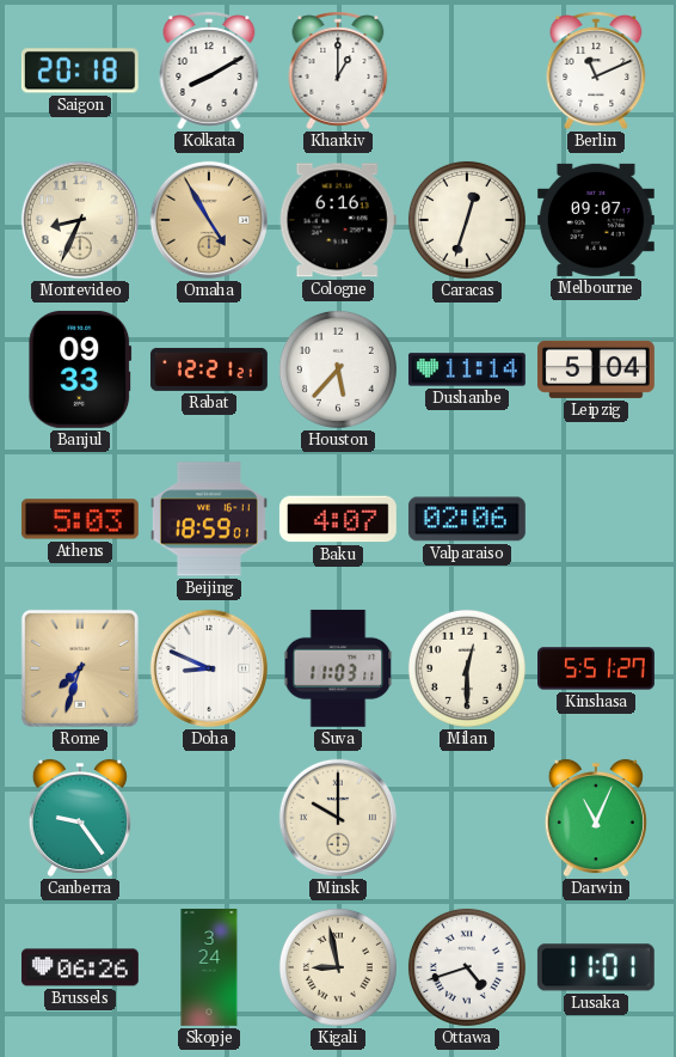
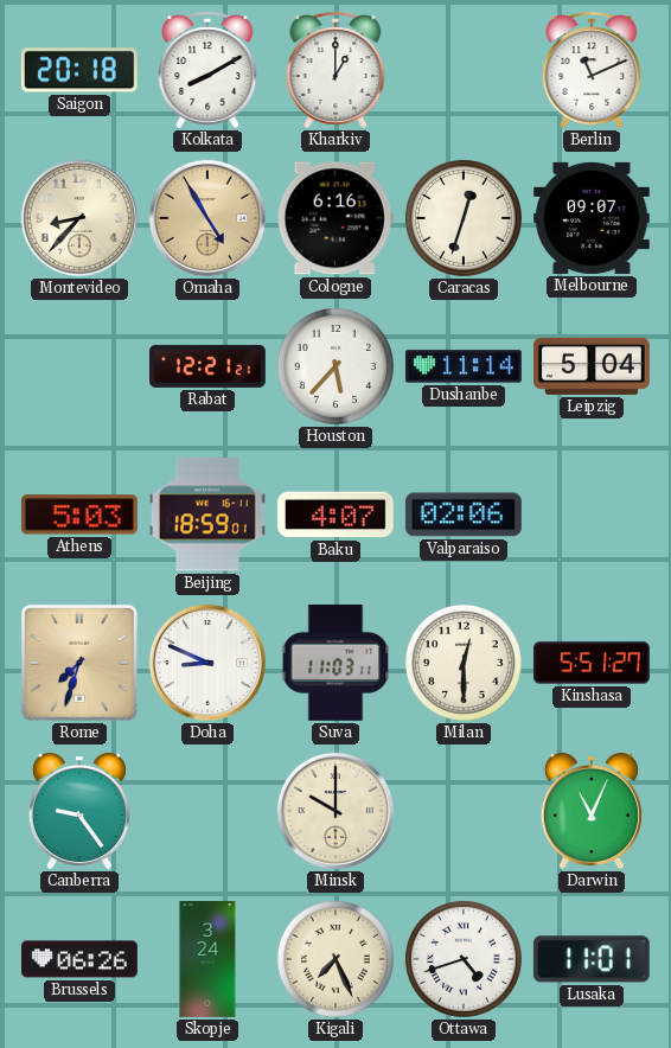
Montevideo: 8:34 -> 8:37
Banjul: 09:33 -> none
Kigali: 8:58 -> 7:26
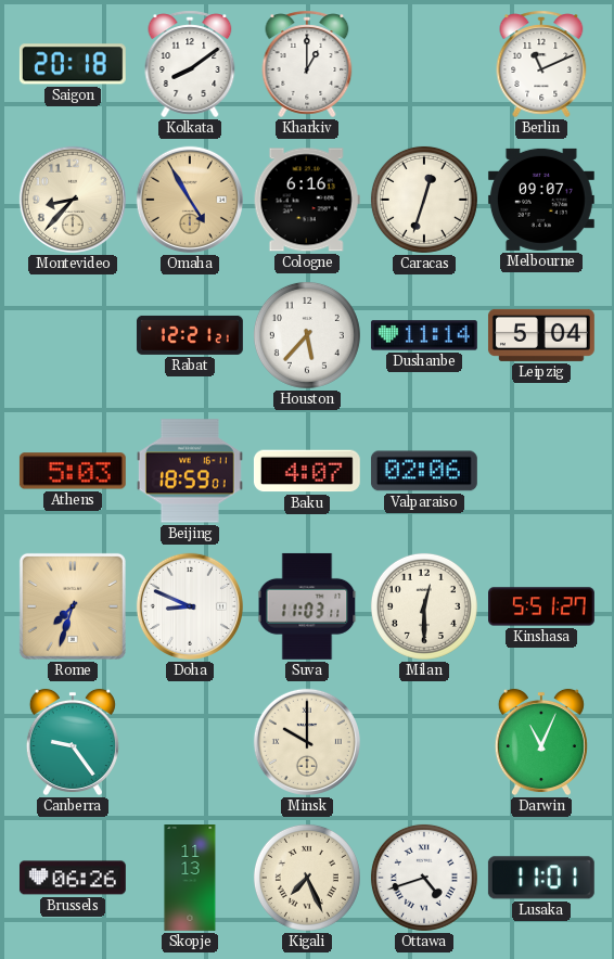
Kolkata: 8:10 -> 8:09
Skopje: 3:24 -> 11:13
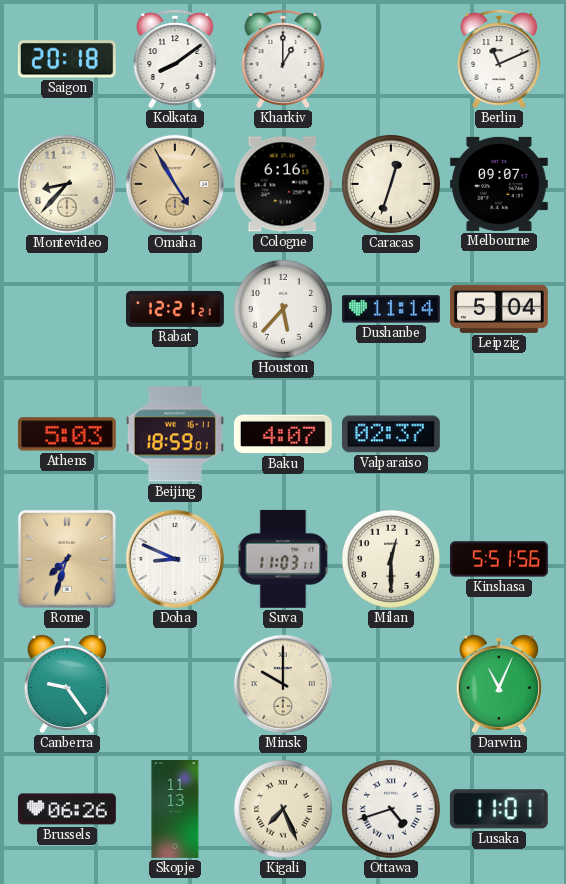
Valparaiso: 02:06 -> 02:37
Kinshasa: 5:51:27 -> 5:51:56
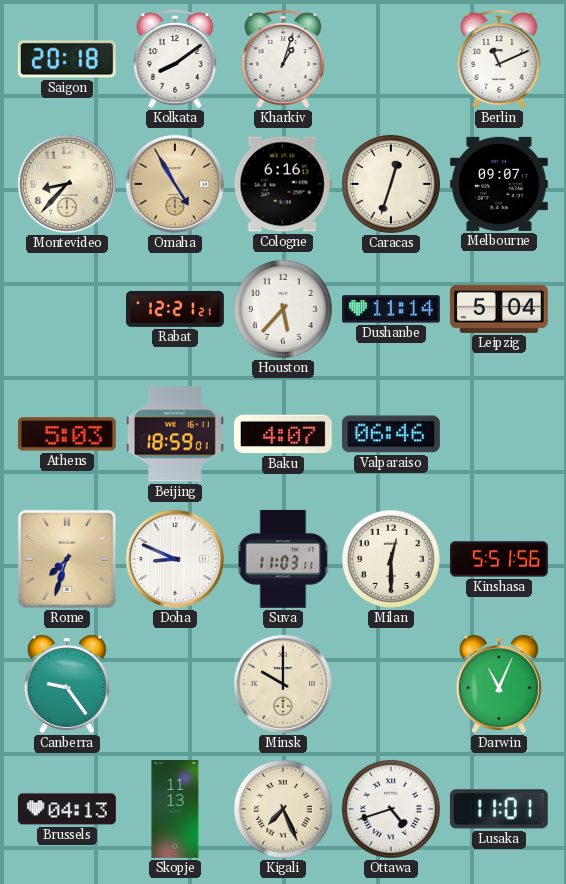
Kharkiv: 1:00 -> 1:03
Valparaiso: 02:37 -> 06:46
Brussels: 06:26 -> 04:13
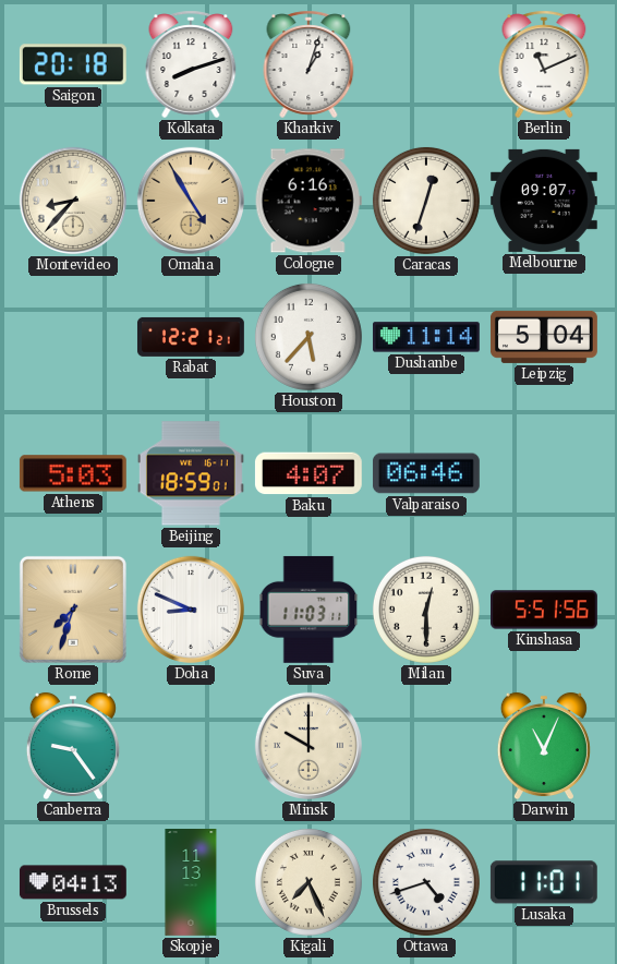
Kolkata: 8:09 -> 8:12
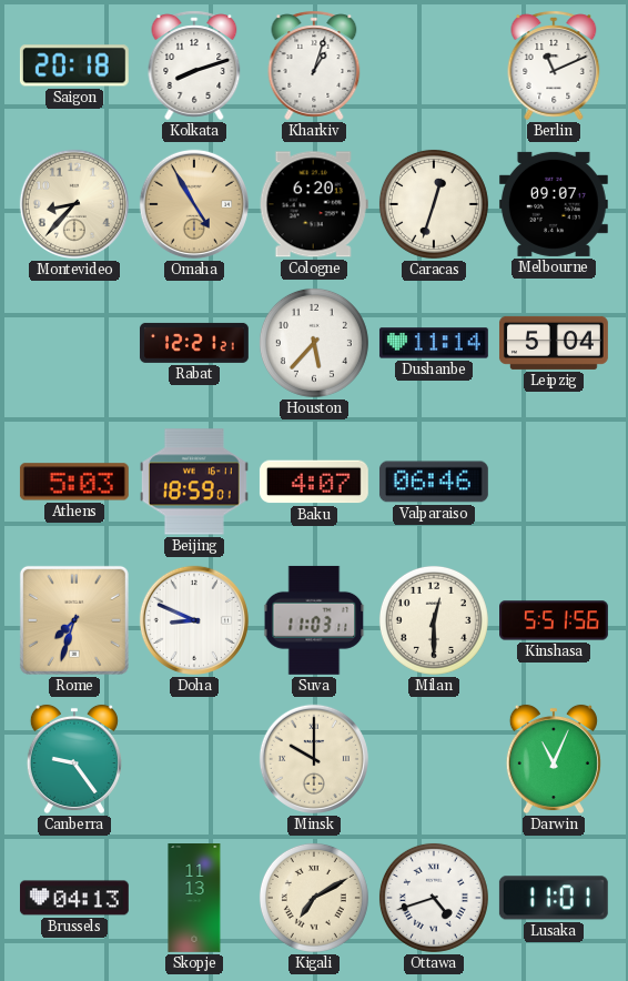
Cologne: 6:16 -> 6:20
Kigali: 7:26 -> 7:10
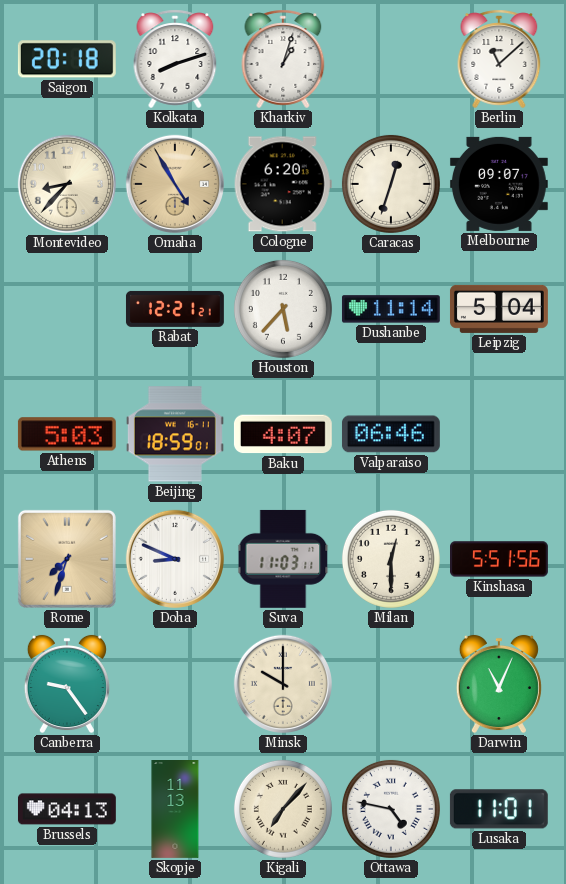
Berlin: 11:11 -> 11:08
Kigali: 7:10 -> 7:07
Ottawa: 4:42 -> 4:47
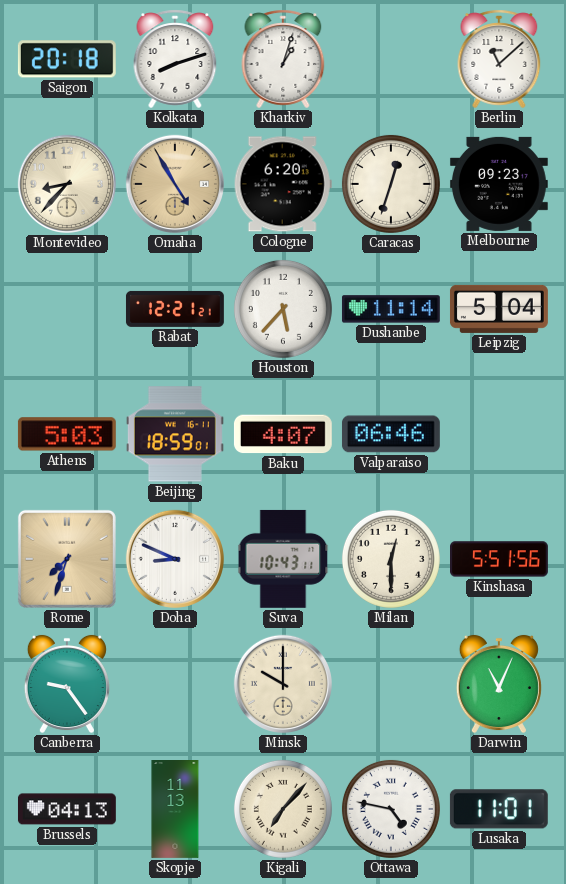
Melbourne: 09:07 -> 09:23
Suva: 11:03 -> 10:43
